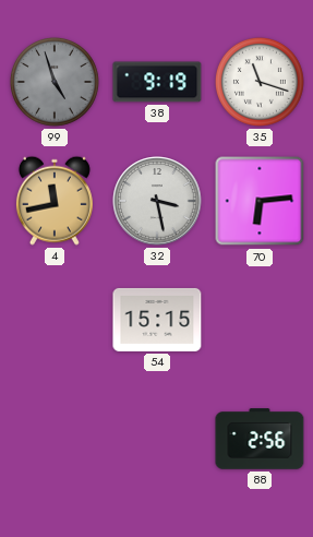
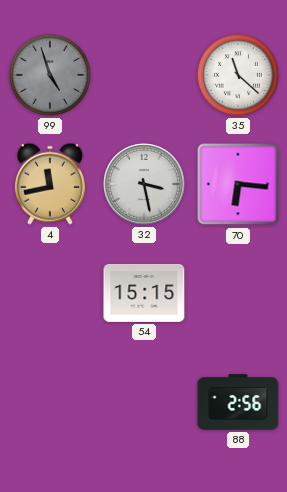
38: 9:19 -> none
35: 11:18 -> 11:22
70: 6:14 -> 6:16
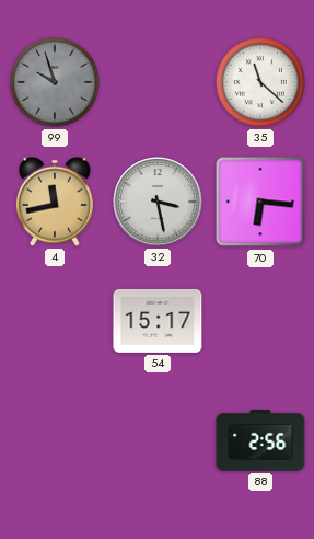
99: 4:57 -> 9:57
54: 15:15 -> 15:17
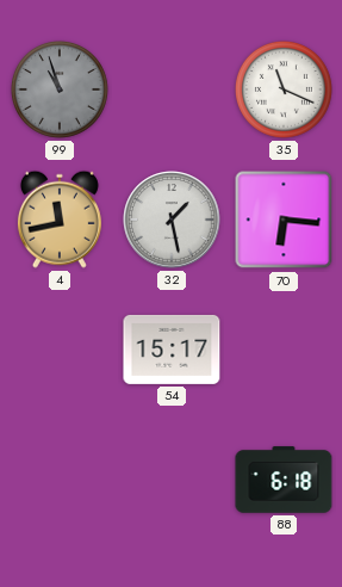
99: 9:57 -> 10:57
35: 11:22 -> 11:19
32: 3:28 -> 1:28
88: 2:56 -> 6:18
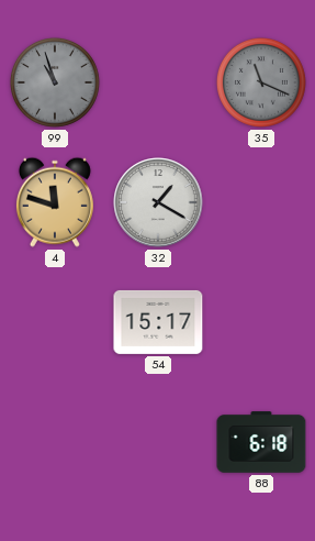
35 dial: white -> grey
4: 11:43 -> 11:48
32: 1:28 -> 1:20
70: 6:16 -> none
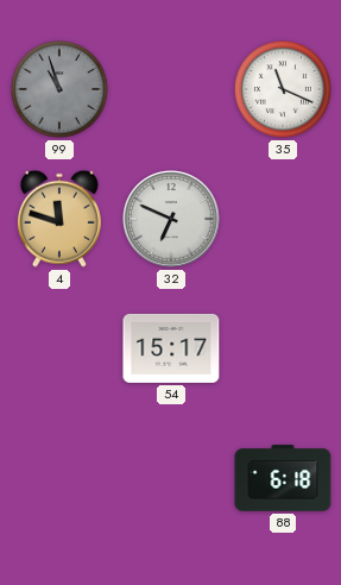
35 dial: grey -> white
32: 1:20 -> 6:49
